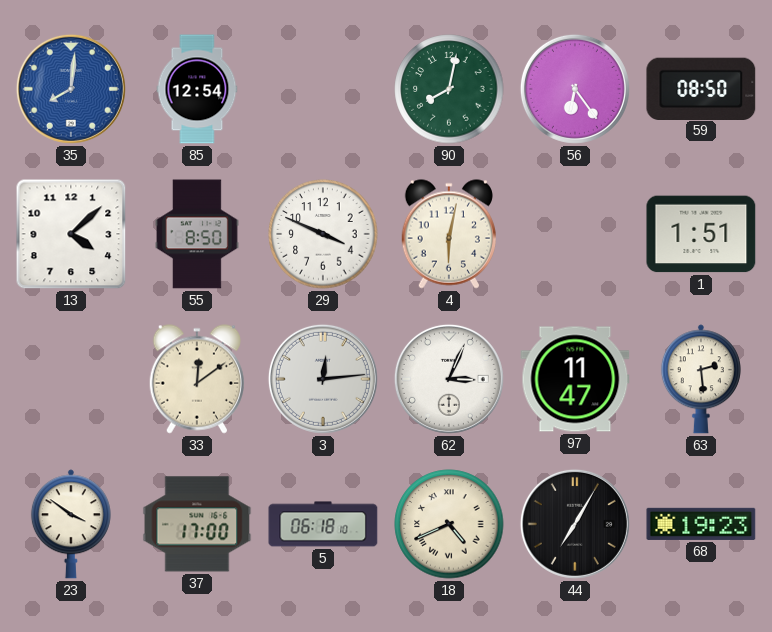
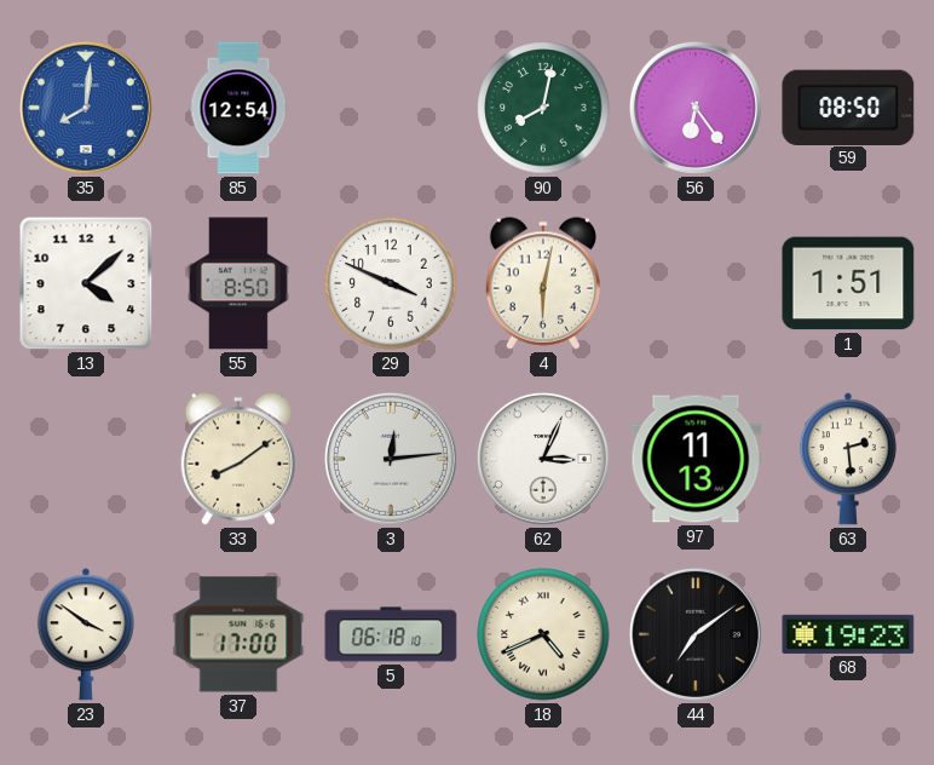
33: 12:09 -> 8:09
97: 11:47 -> 11:13
44: 7:05 -> 7:09
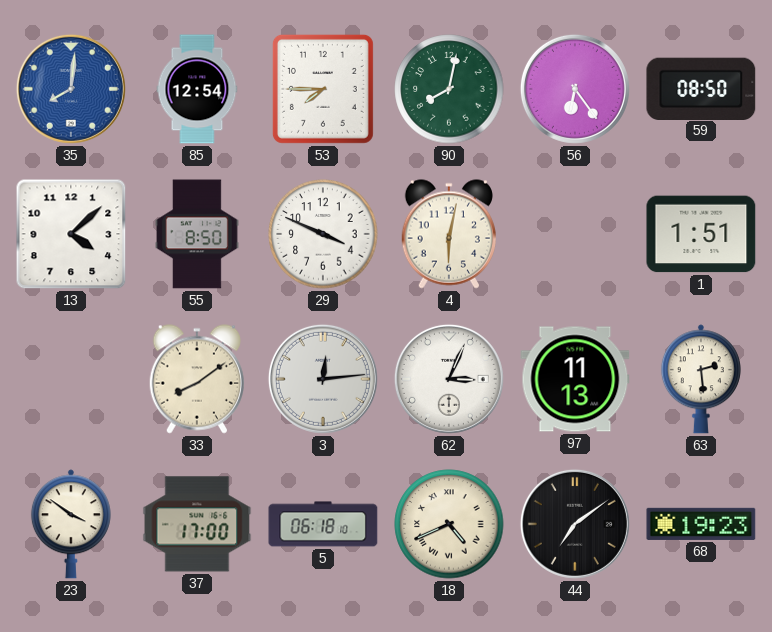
53: none -> 7:45
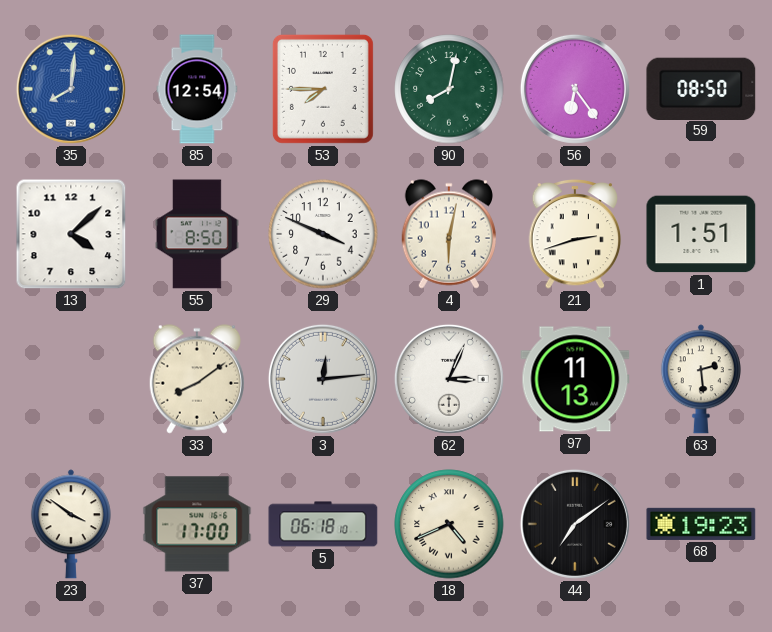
21: none -> 2:42
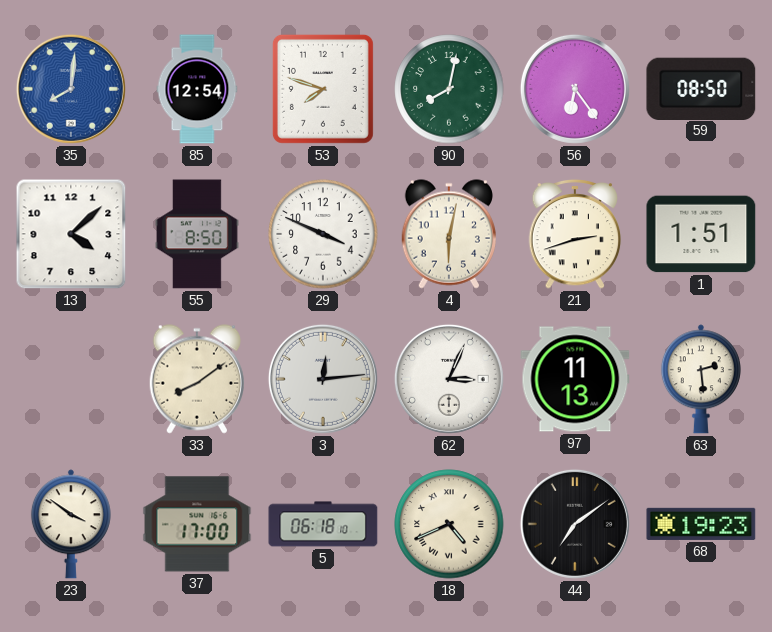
53: 7:45 -> 7:48
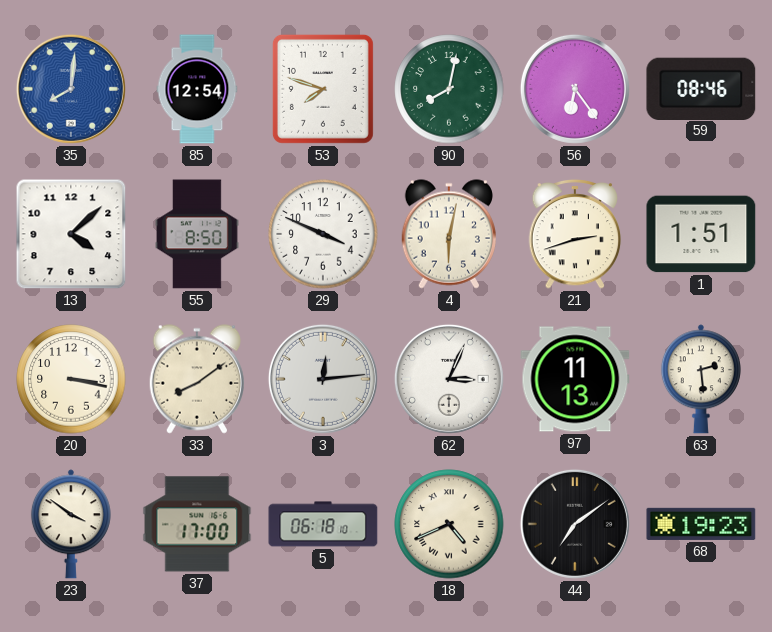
59: 08:50 -> 08:46
20: none -> 3:17
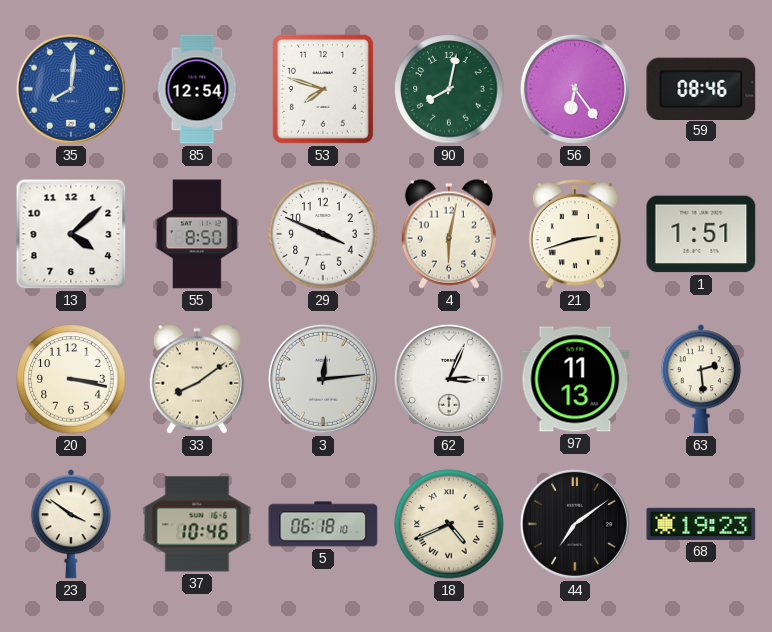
37: 17:00 -> 10:46
